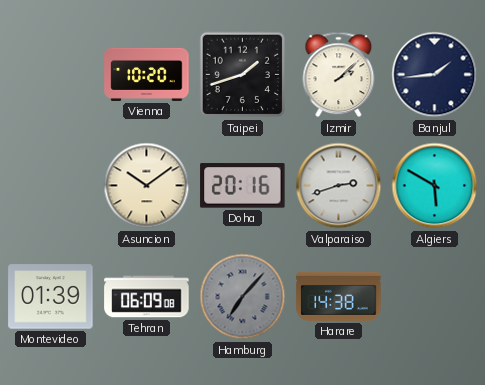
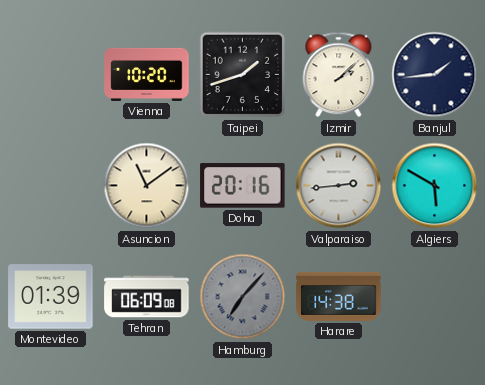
Asuncion: 10:09 -> 11:09
Valparaiso: 2:42 -> 2:44
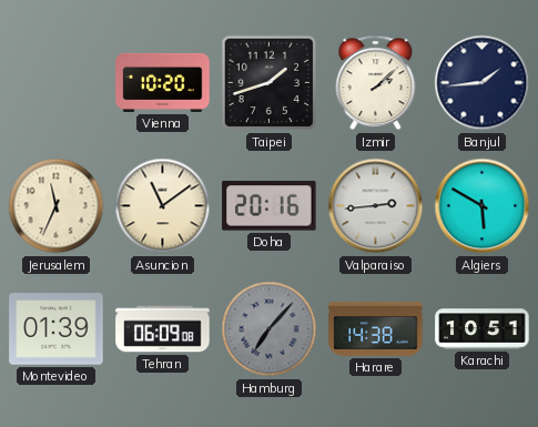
Jerusalem: none -> 11:34
Karachi: none -> 10:51
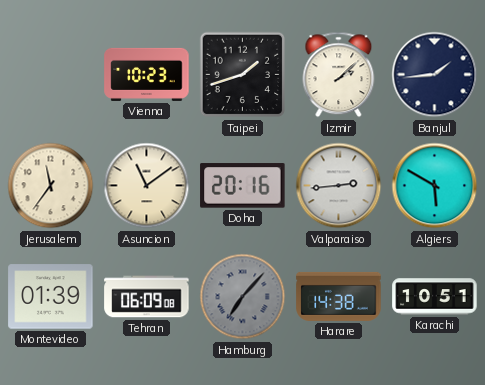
Vienna: 10:20 -> 10:23
Jerusalem: 11:34 -> 11:36
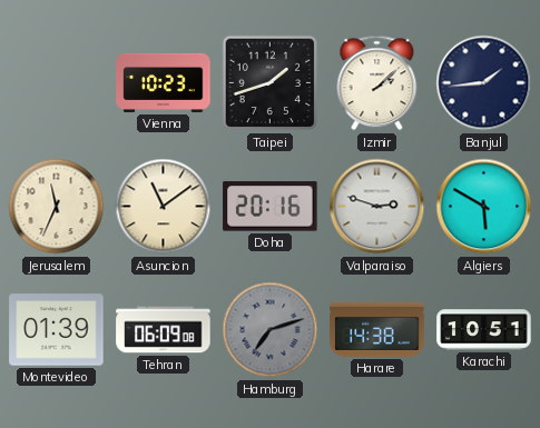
Jerusalem: 11:36 -> 11:34
Valparaiso: 2:44 -> 2:48
Hamburg: 7:07 -> 7:12
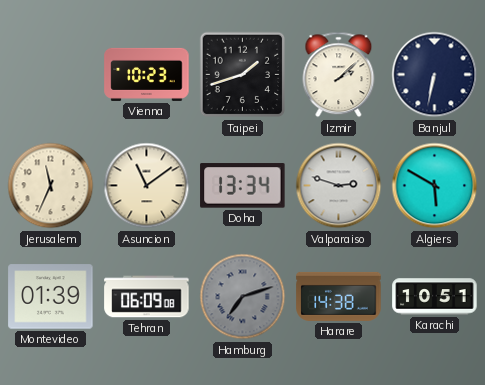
Banjul: 1:44 -> 6:32
Doha: 20:16 -> 13:34
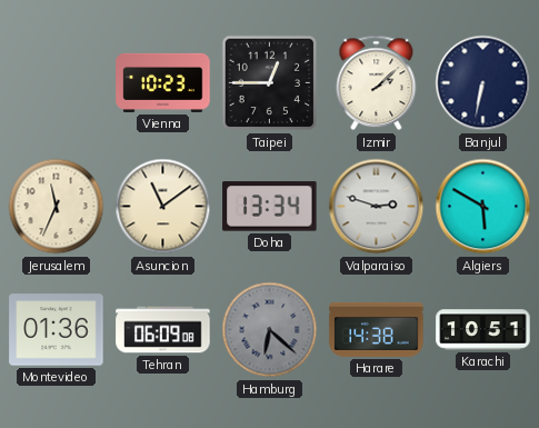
Taipei: 1:42 -> 12:45
Montevideo: 01:39 -> 01:36
Hamburg: 7:12 -> 6:22
